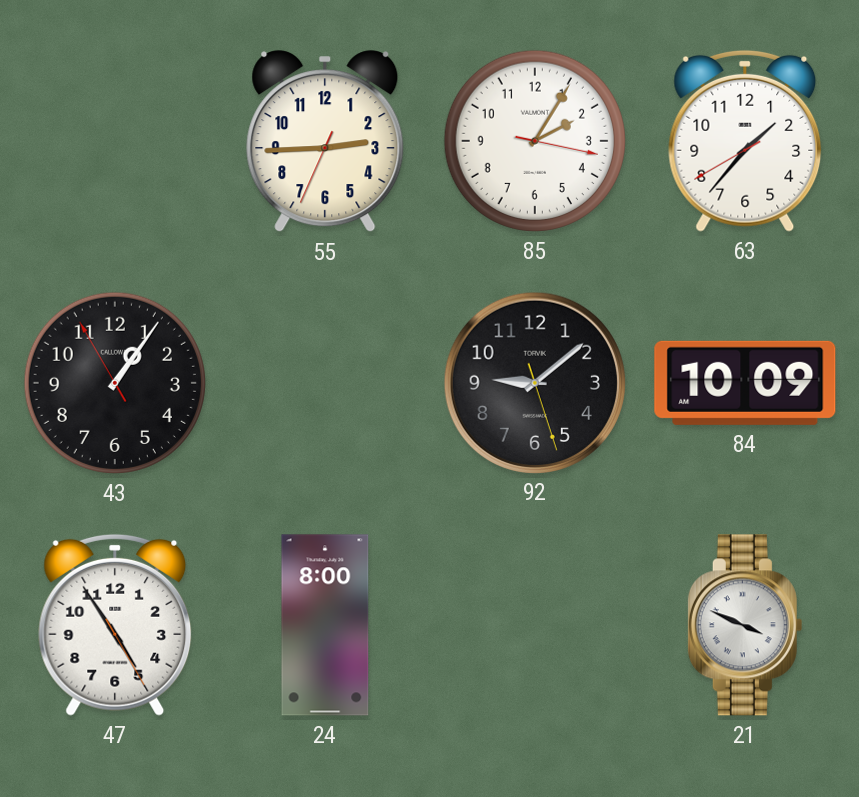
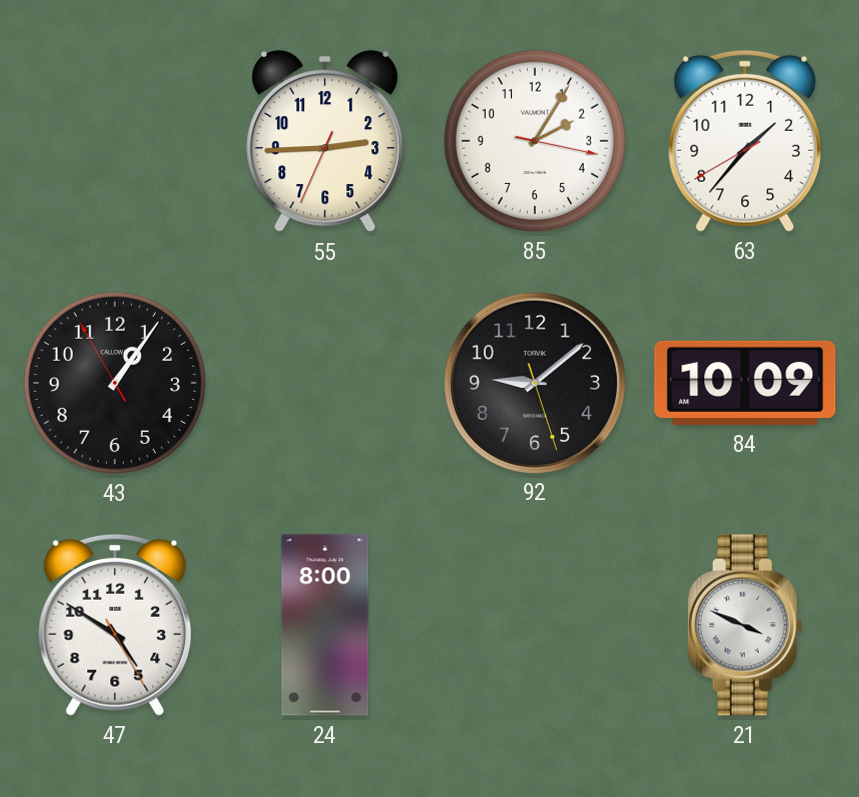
47: 4:54 -> 4:50
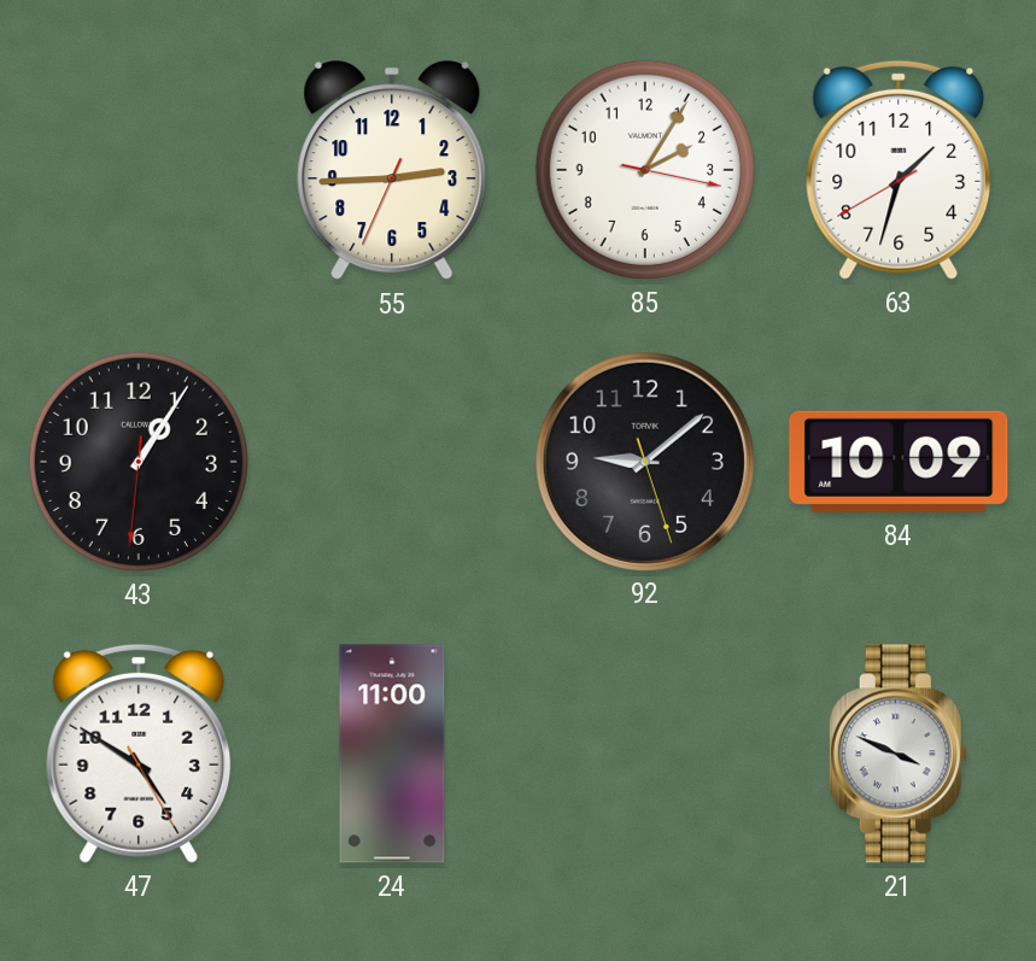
63: 1:36 -> 1:32
43: 1:05:55 -> 1:05:31
24: 8:00 -> 11:00
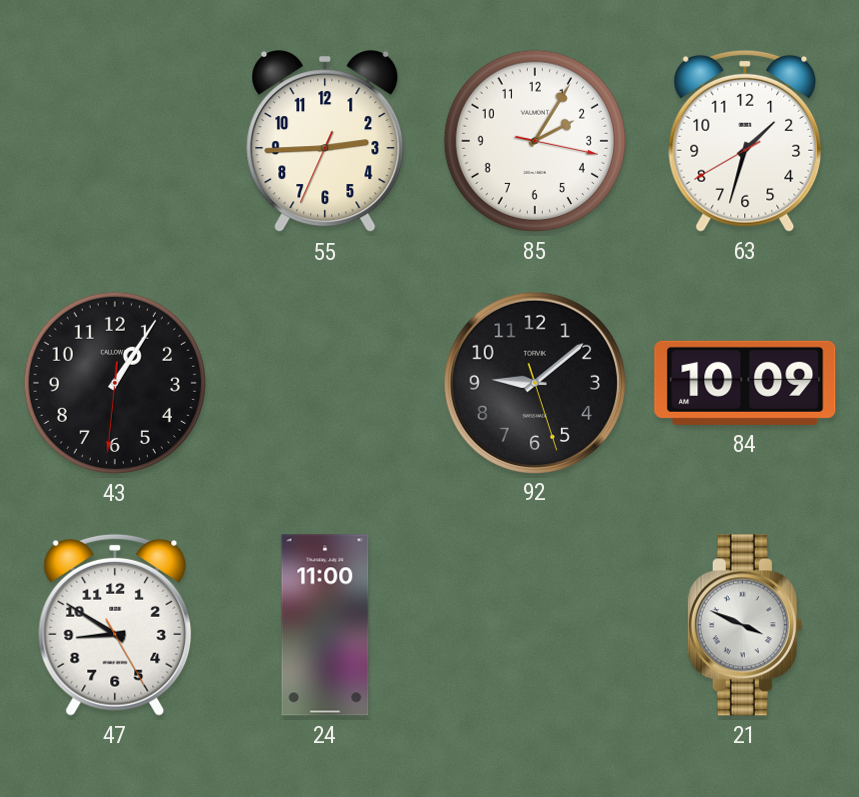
47: 4:50 -> 8:50
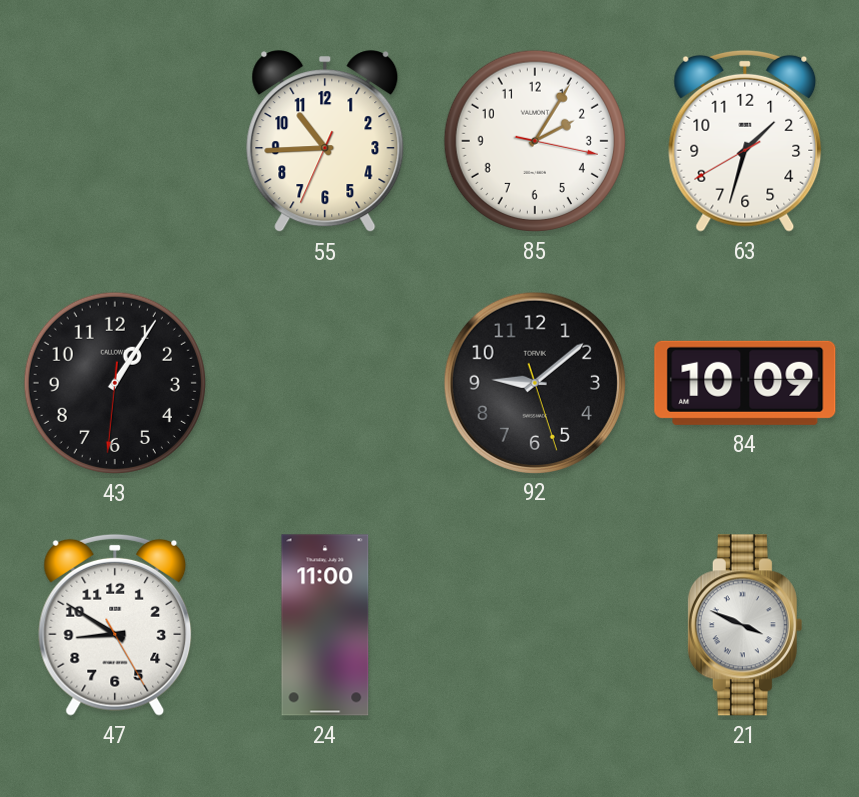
55: 2:44 -> 10:44
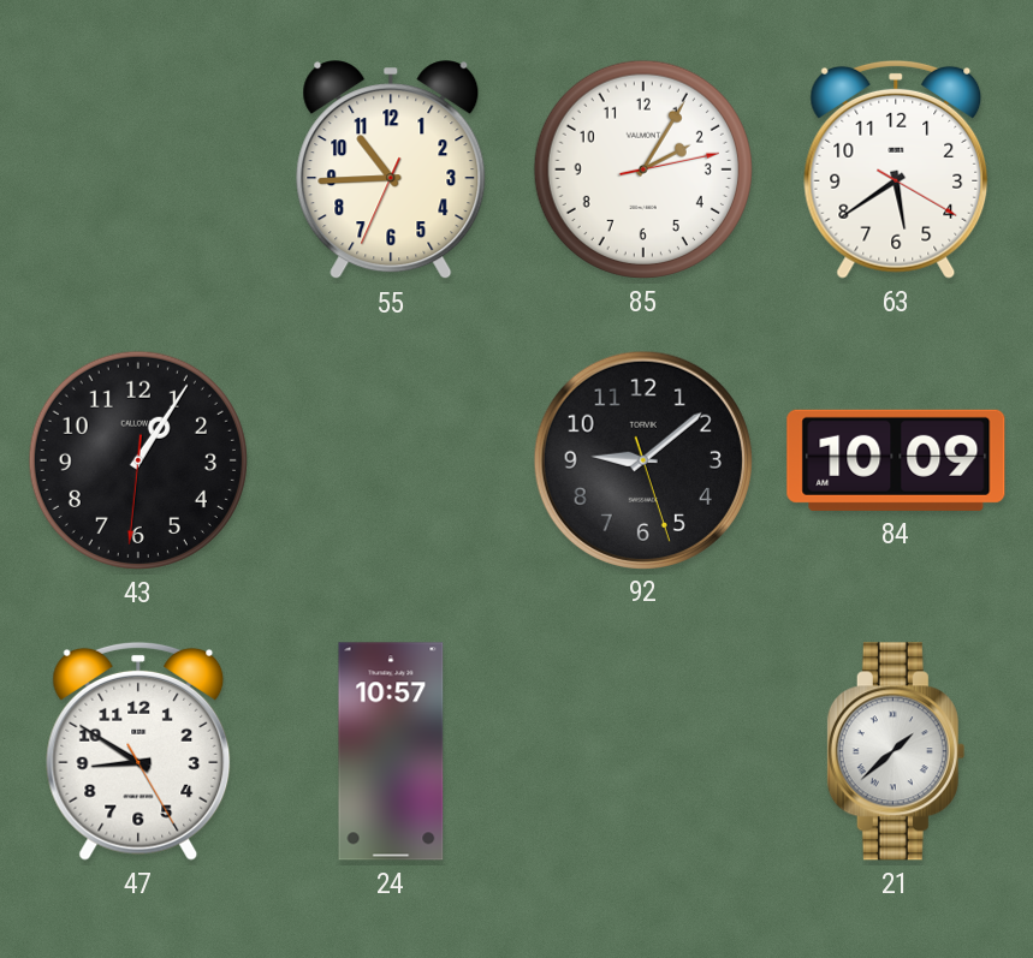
85: 2:05:17 -> 2:05:13
63: 1:32 -> 5:39
24: 11:00 -> 10:57
21: 3:49 -> 1:38
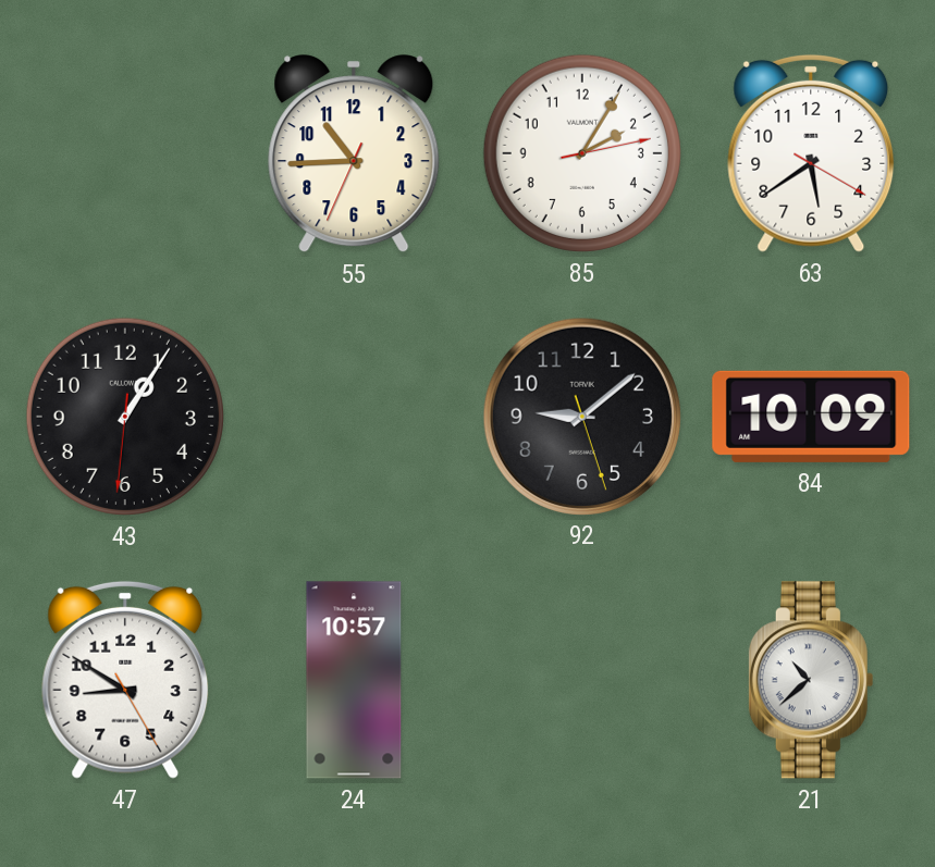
21: 1:38 -> 10:38
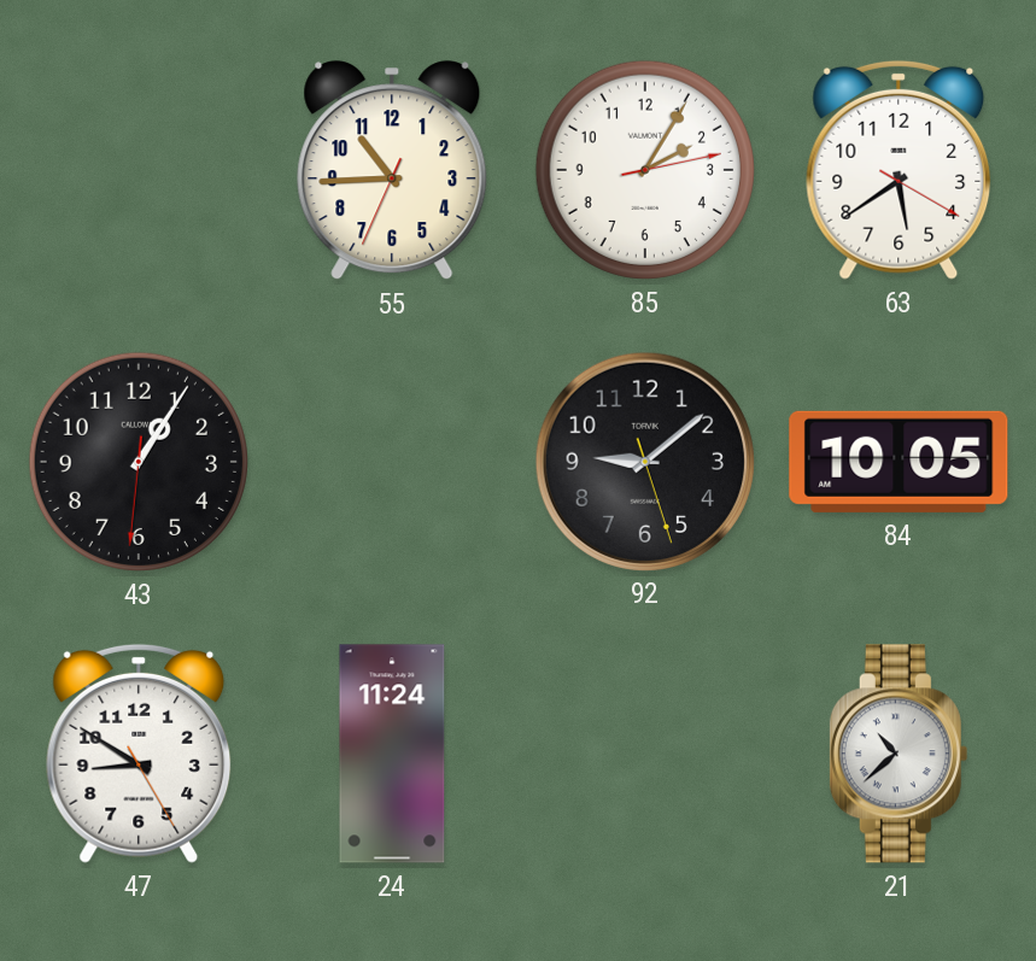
84: 10:09 -> 10:05
24: 10:57 -> 11:24
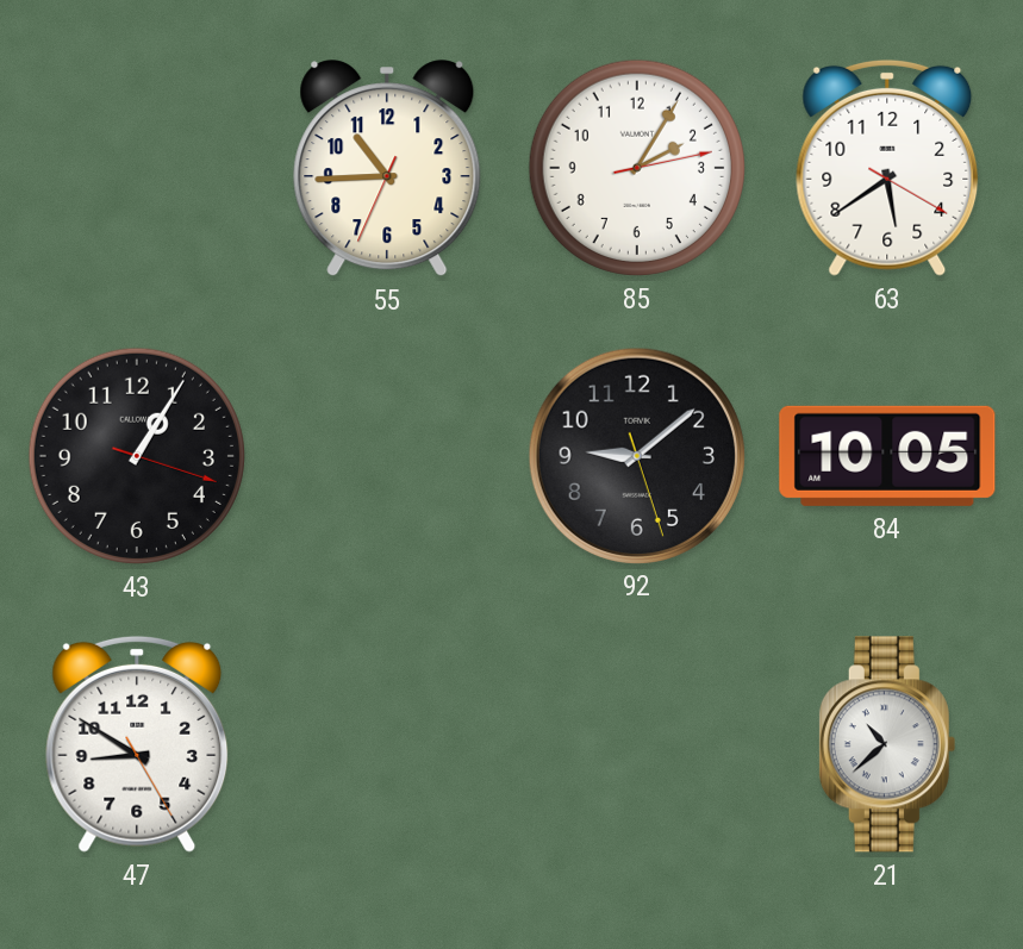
43: 1:05:31 -> 1:05:18
24: 11:24 -> none
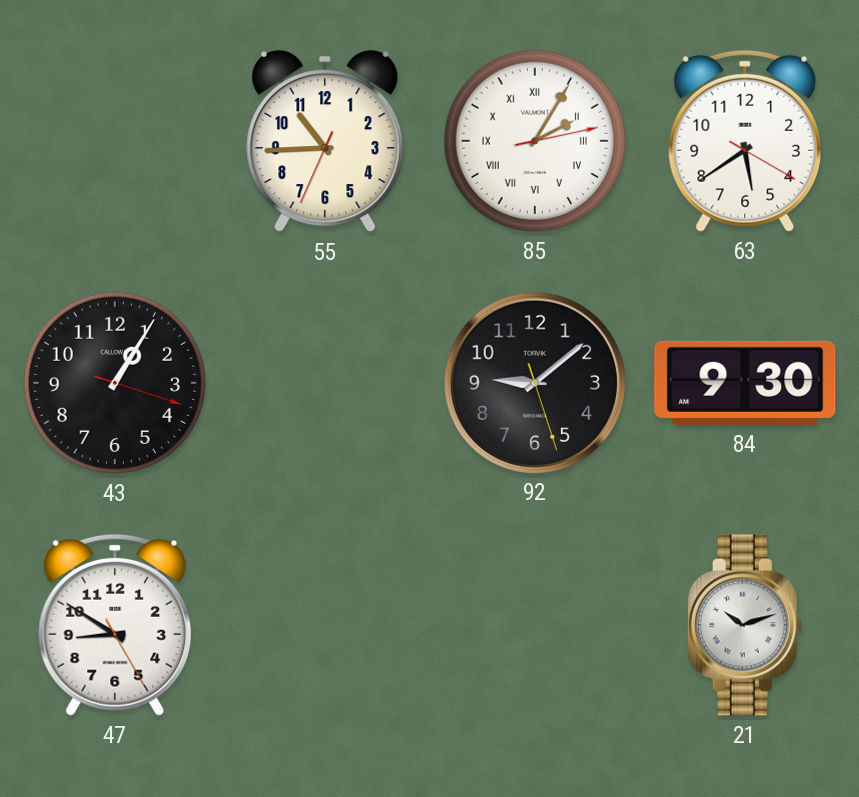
85 numerals: Arabic -> Roman
84: 10:05 -> 9:30
21: 10:38 -> 10:12
